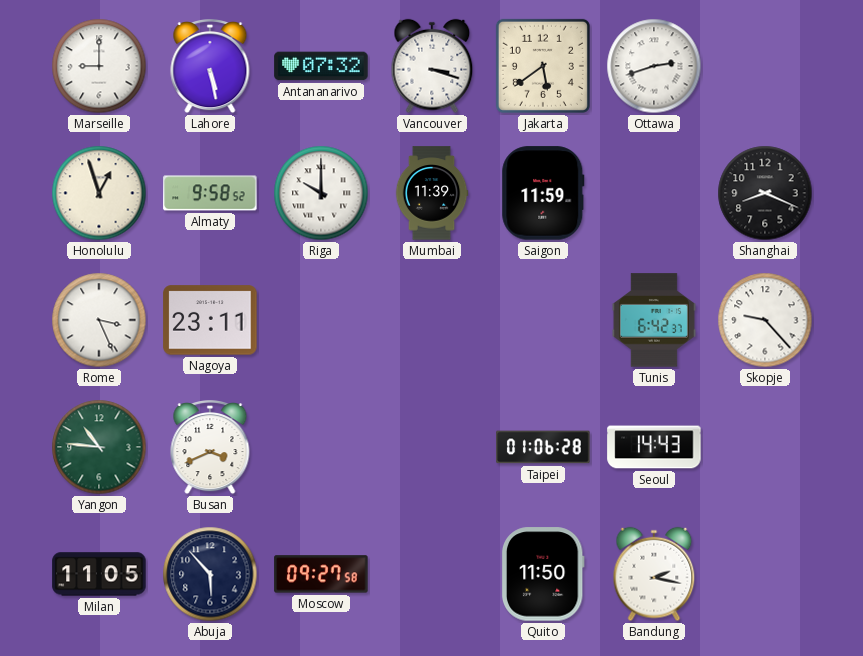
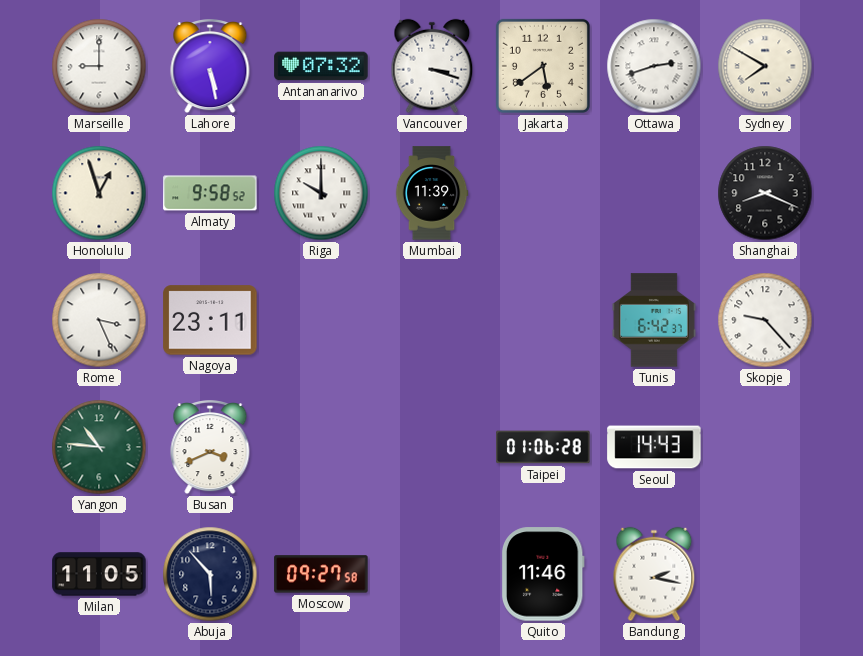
Sydney: none -> 7:50
Saigon: 11:59 -> none
Quito: 11:50 -> 11:46
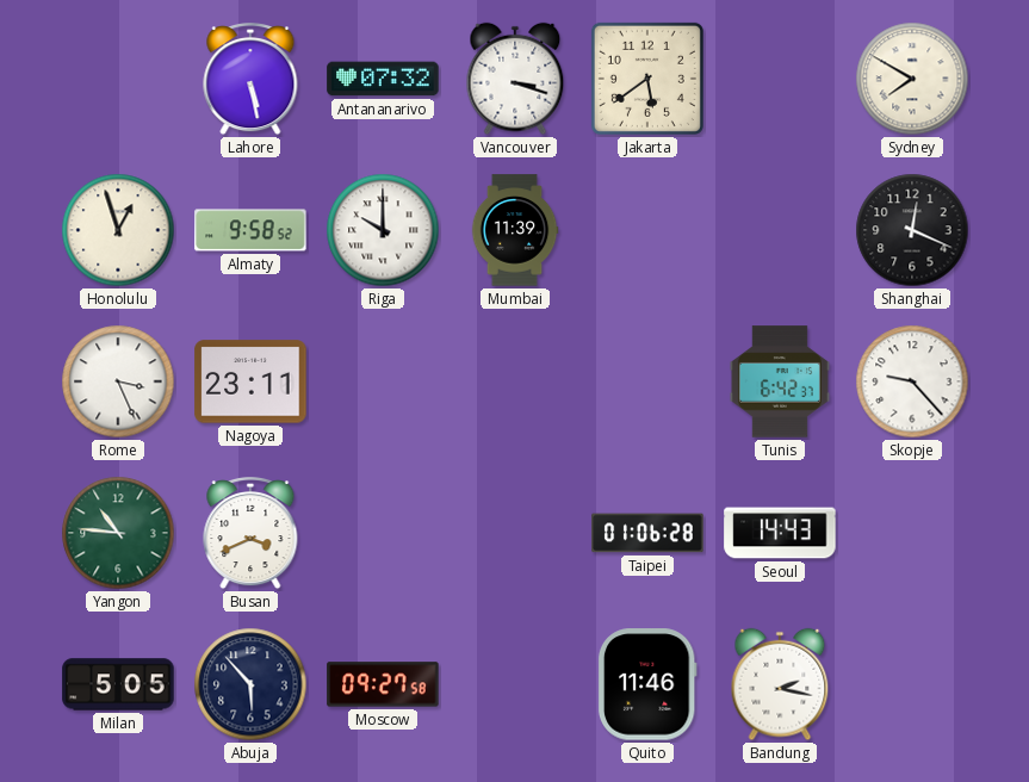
Marseille: 9:00 -> none
Ottawa: 2:42 -> none
Shanghai: 8:19 -> 12:19
Milan: 11:05 -> 5:05
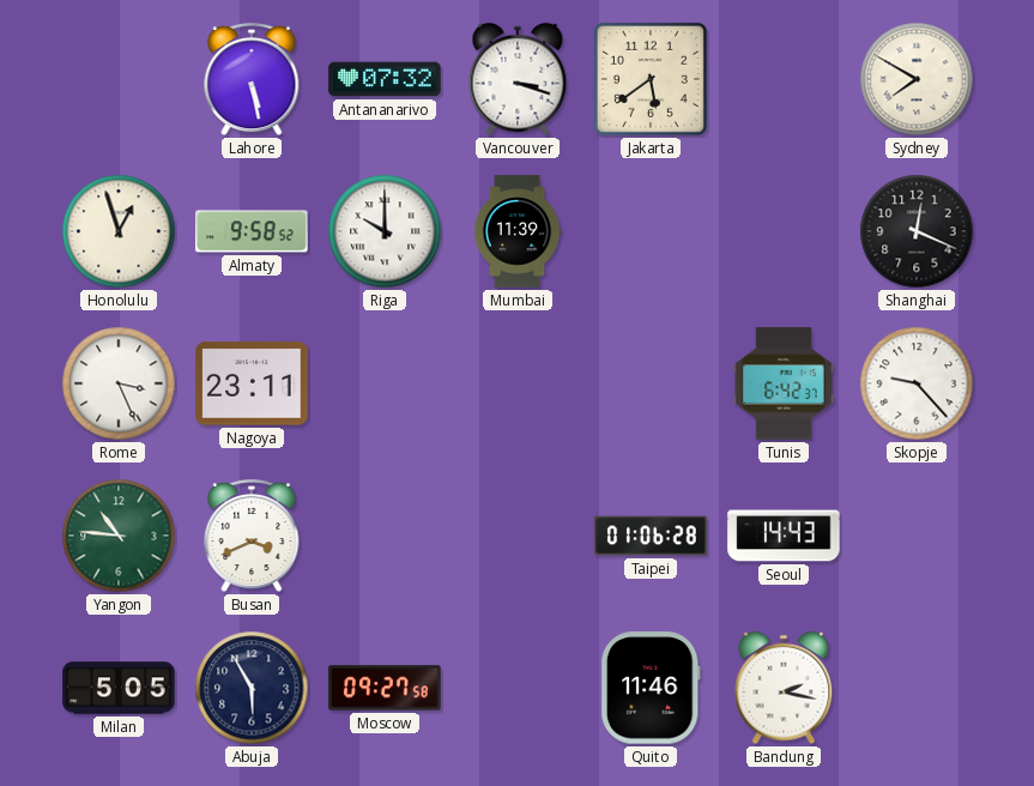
Abuja: 5:53 -> 5:55
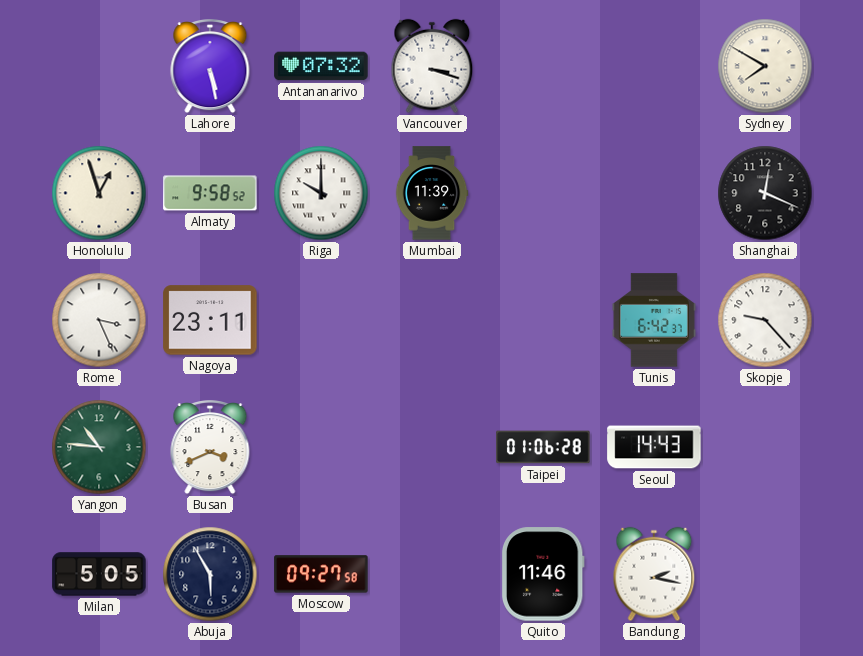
Jakarta: 5:39 -> none
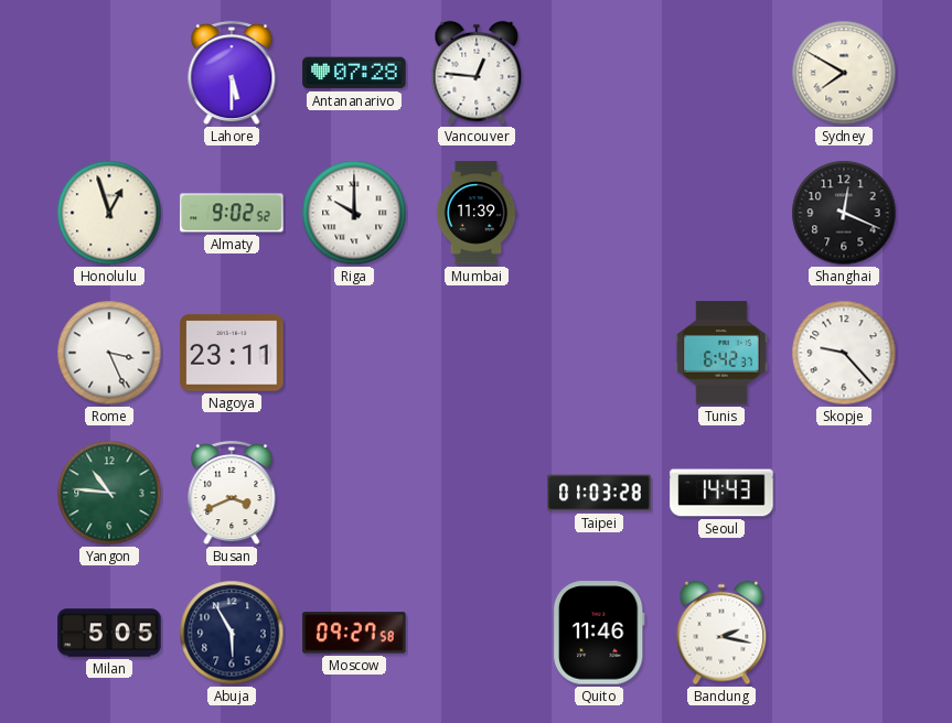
Lahore: 5:28 -> 5:30
Antananarivo: 07:32 -> 07:28
Vancouver: 3:18 -> 12:46
Almaty: 9:58 -> 9:02
Taipei: 01:06 -> 01:03
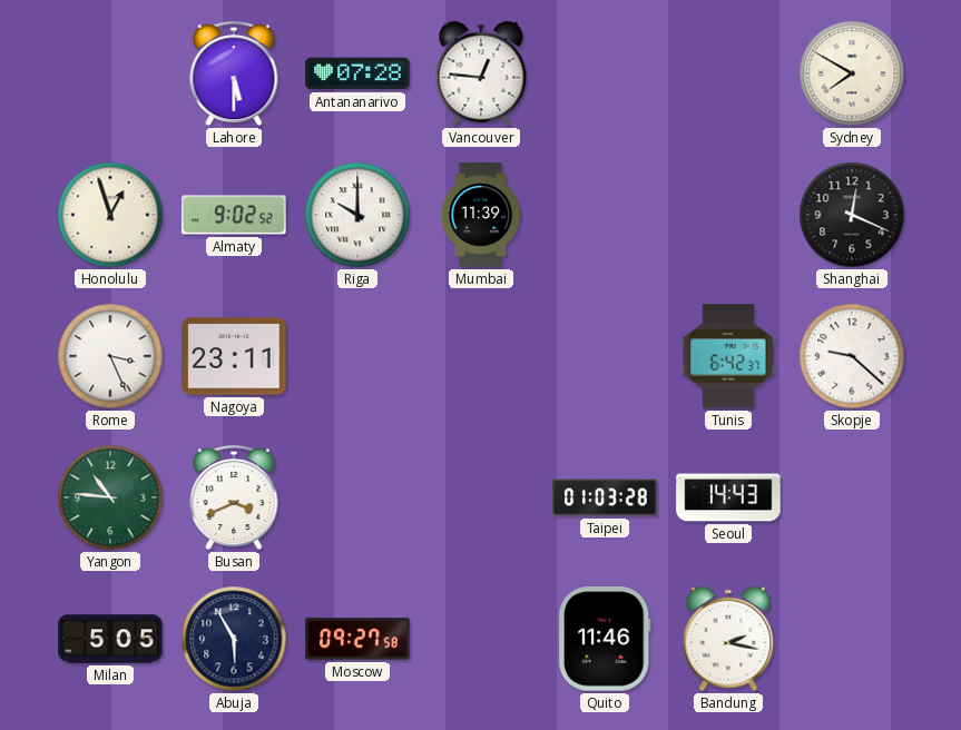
Skopje: 9:23 -> 9:22
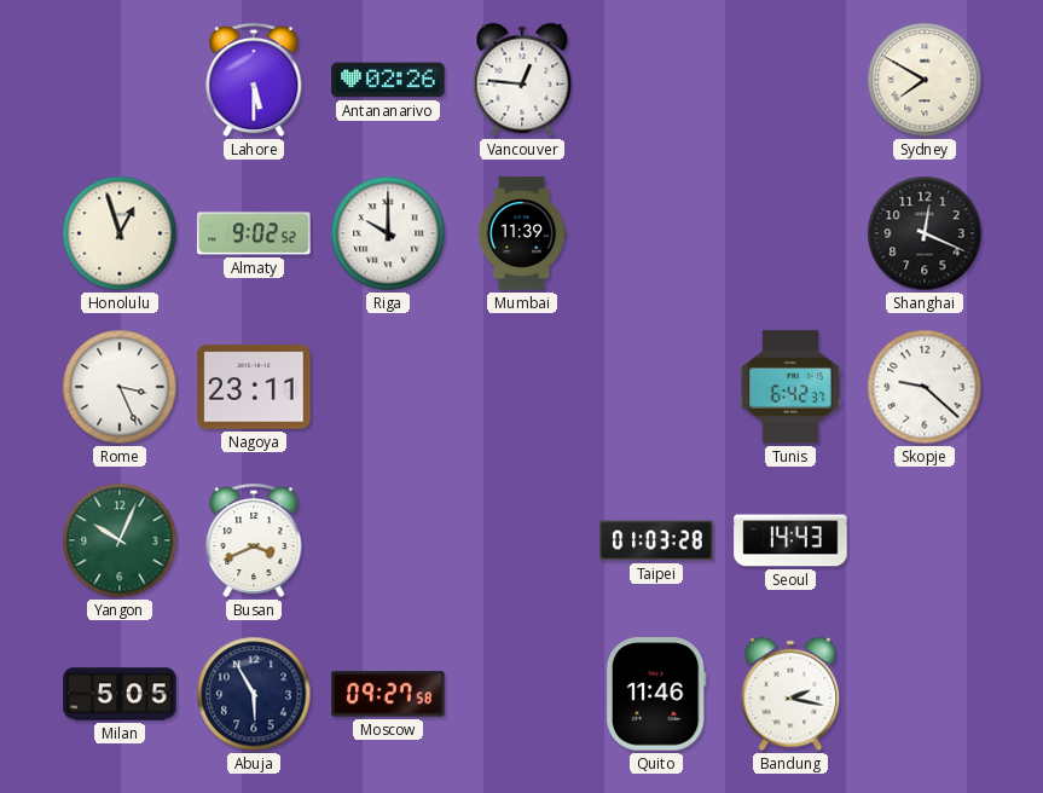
Antananarivo: 07:28 -> 02:26
Yangon: 10:46 -> 10:04
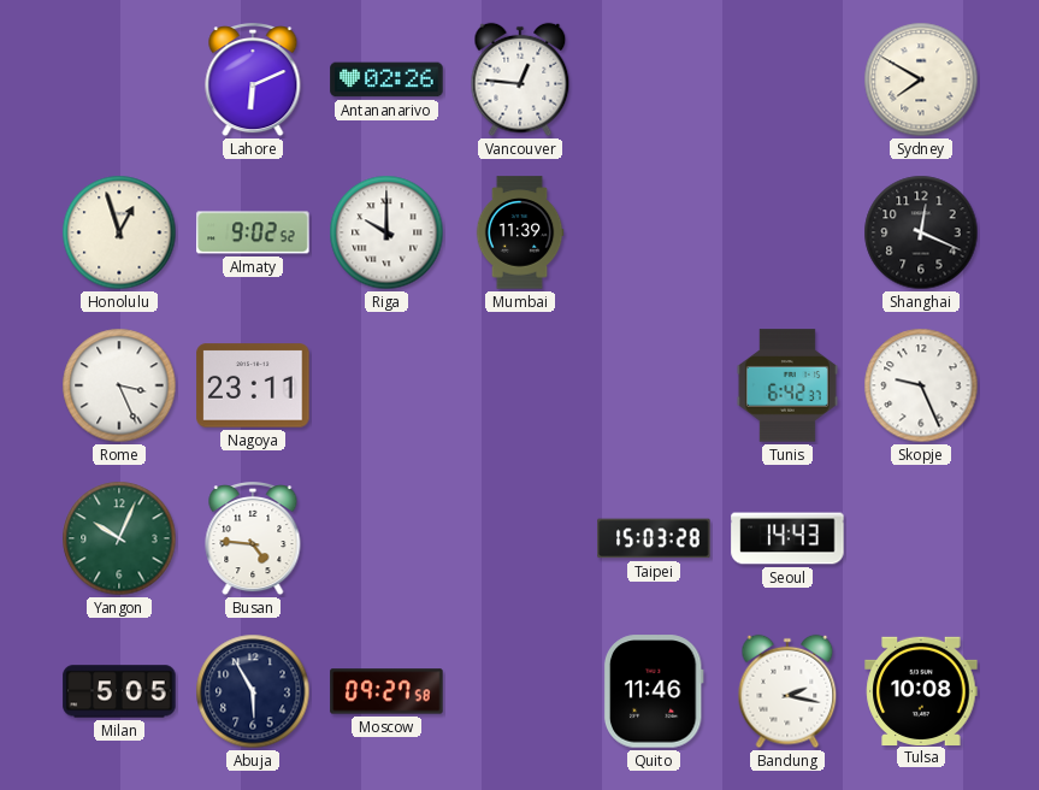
Lahore: 5:30 -> 6:11
Skopje: 9:22 -> 9:26
Busan: 3:41 -> 4:46
Taipei: 01:03 -> 15:03
Tulsa: none -> 10:08
